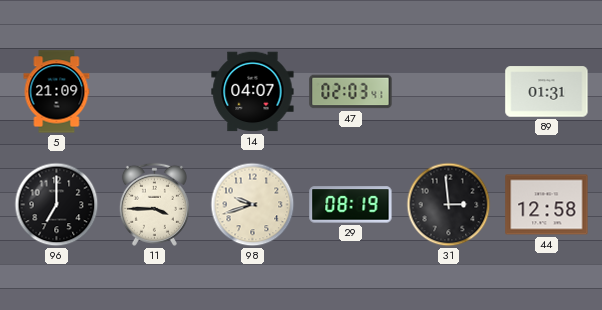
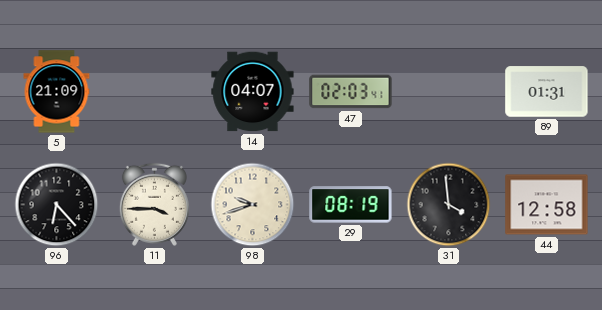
96: 7:00 -> 6:23
31: 2:59 -> 3:59
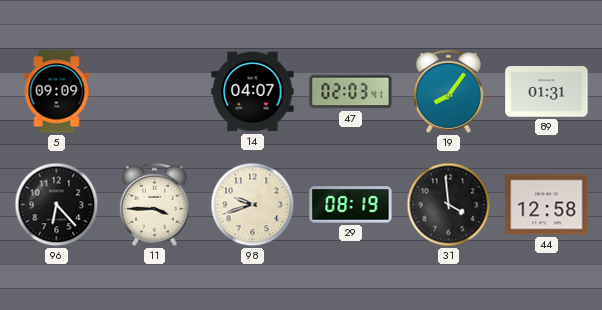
5: 21:09 -> 09:09
19: none -> 8:06
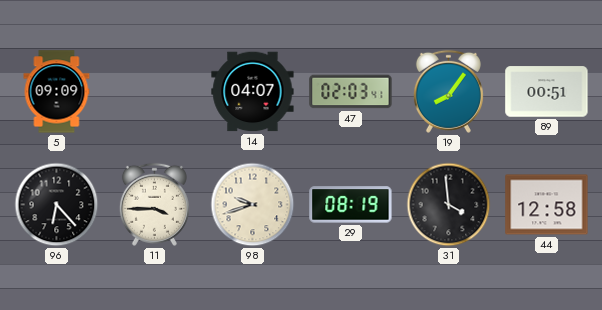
89: 01:31 -> 00:51
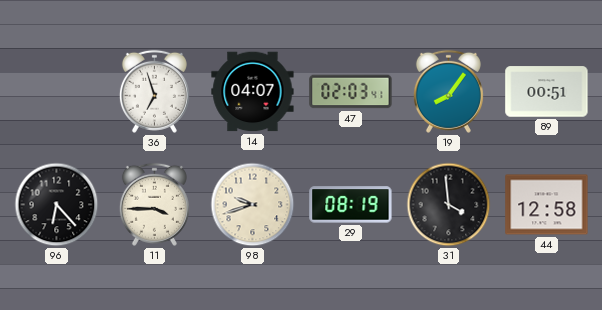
5: 09:09 -> none
36: none -> 6:57
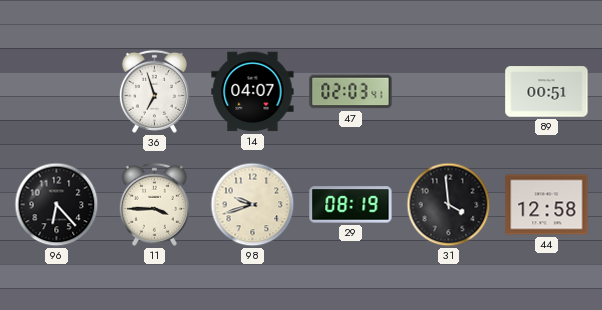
19: 8:06 -> none
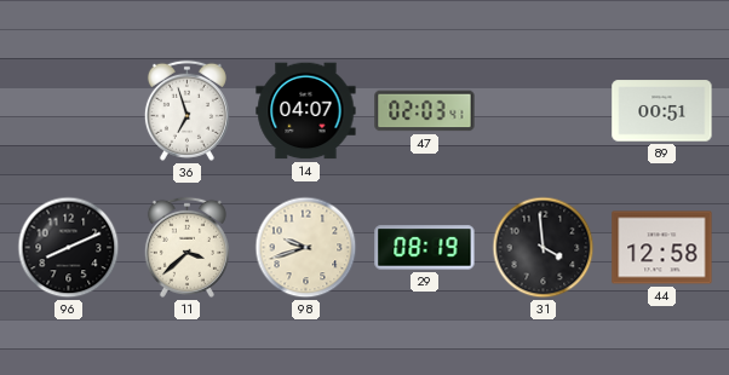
96: 6:23 -> 8:11
11: 3:45 -> 3:38
